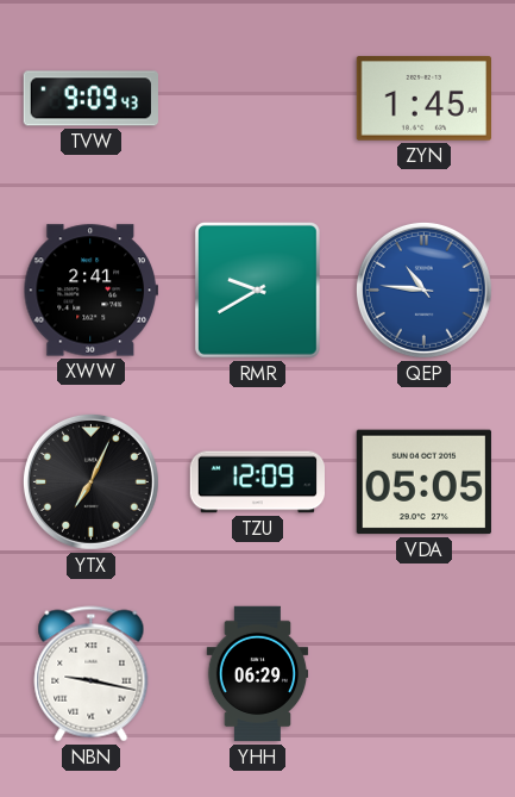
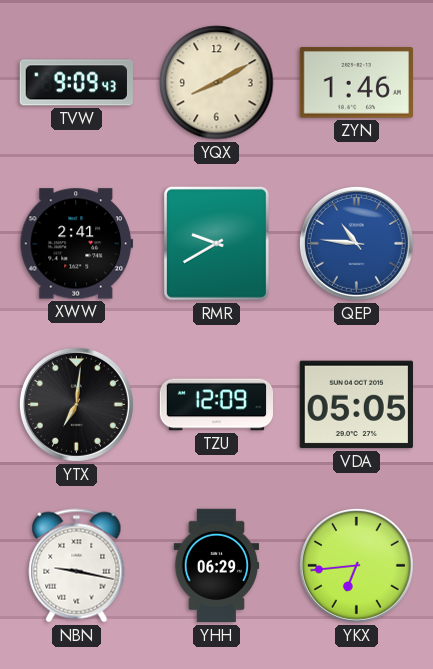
YQX: none -> 8:10
ZYN: 1:45 -> 1:46
YTX: 7:04 -> 7:01
YKX: none -> 6:44
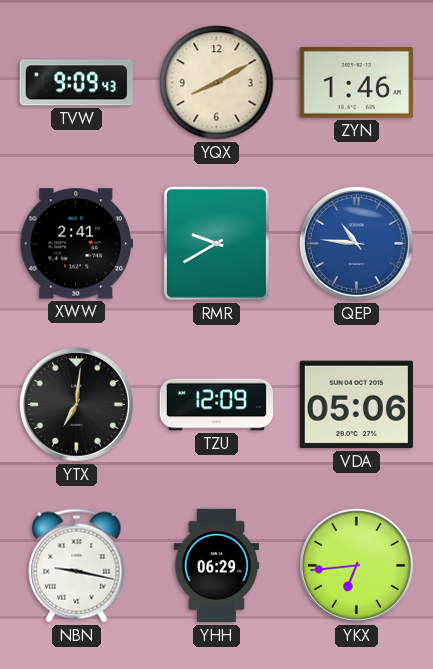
VDA: 05:05 -> 05:06
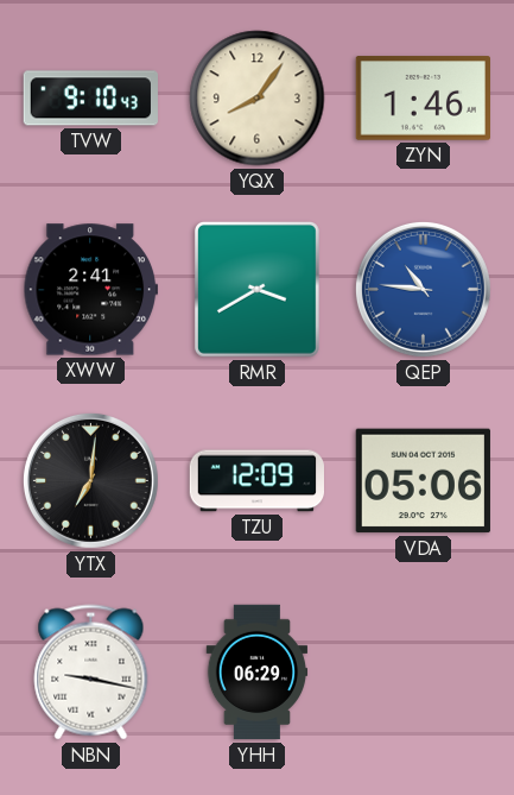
TVW: 9:09 -> 9:10
YQX: 8:10 -> 8:06
RMR: 9:40 -> 3:40
YKX: 6:44 -> none
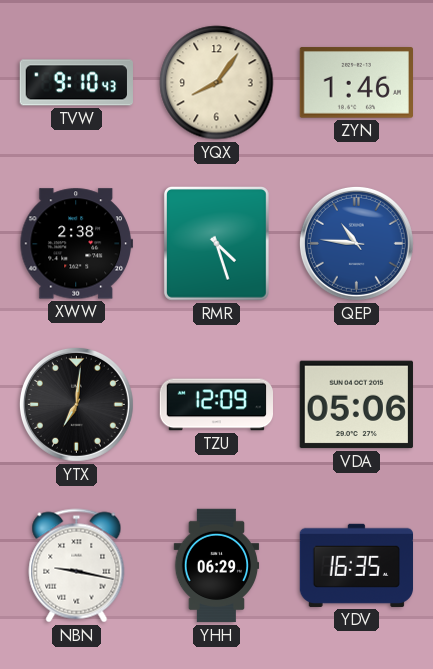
XWW: 2:41 -> 2:38
RMR: 3:40 -> 4:27
YDV: none -> 16:35
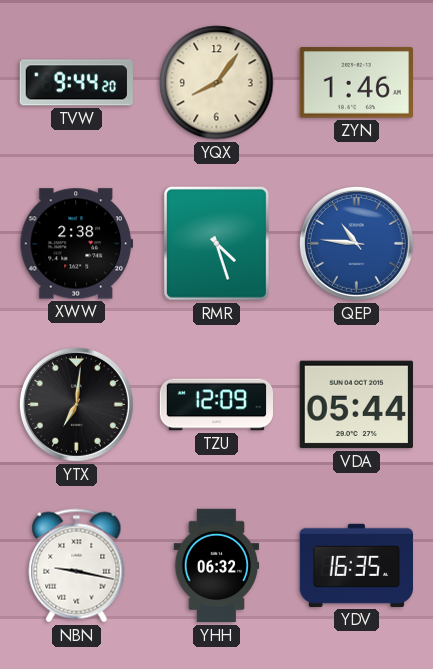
TVW: 9:10 -> 9:44
VDA: 05:06 -> 05:44
YHH: 06:29 -> 06:32
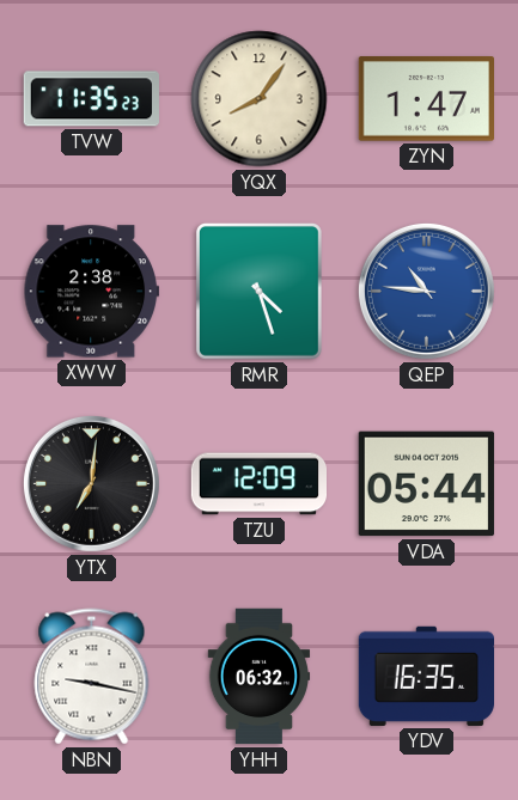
TVW: 9:44 -> 11:35
ZYN: 1:46 -> 1:47
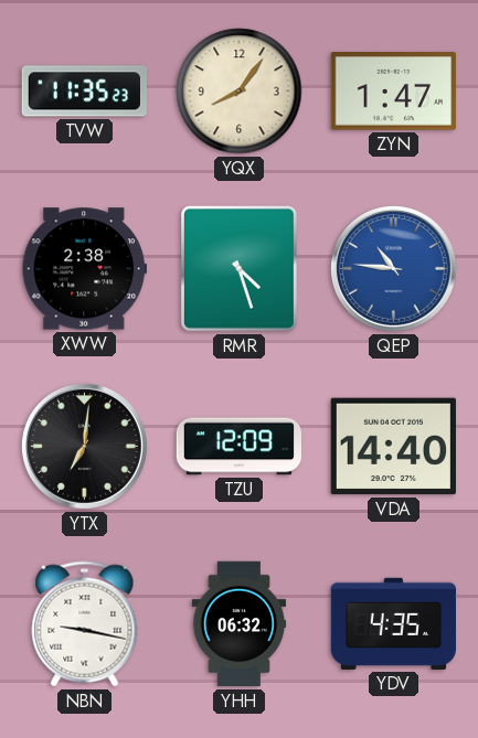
VDA: 05:44 -> 14:40
YDV: 16:35 -> 4:35
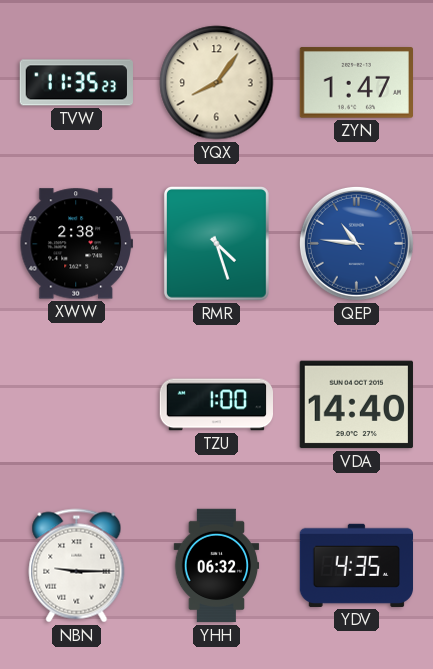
YTX: 7:01 -> none
TZU: 12:09 -> 1:00
NBN: 9:17 -> 9:15
